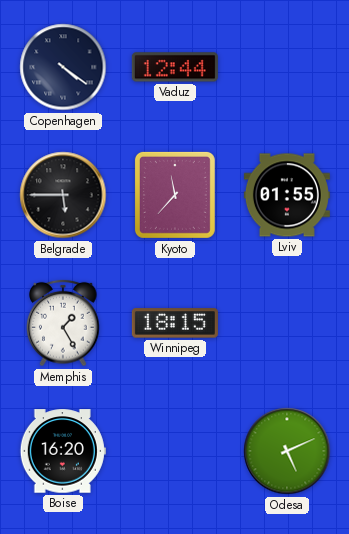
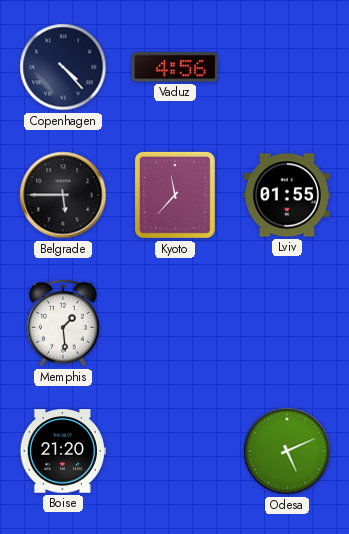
Copenhagen: 4:21 -> 4:23
Vaduz: 12:44 -> 4:56
Memphis: 1:25 -> 1:29
Winnipeg: 18:15 -> none
Boise: 16:20 -> 21:20
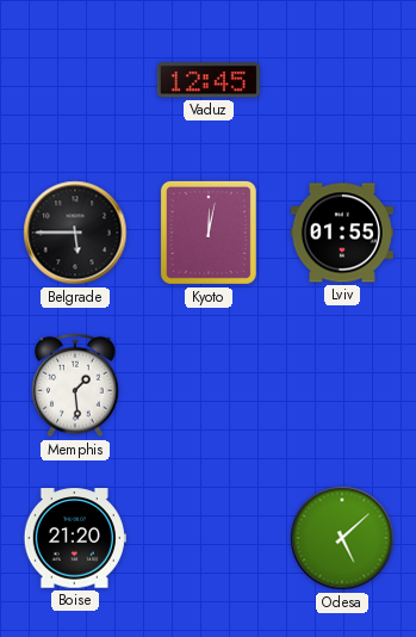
Copenhagen: 4:23 -> none
Vaduz: 4:56 -> 12:45
Kyoto: 11:37 -> 12:02
Odesa: 5:11 -> 5:08
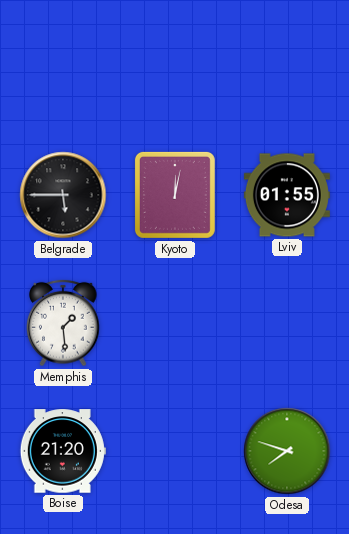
Vaduz: 12:45 -> none
Odesa: 5:08 -> 7:48
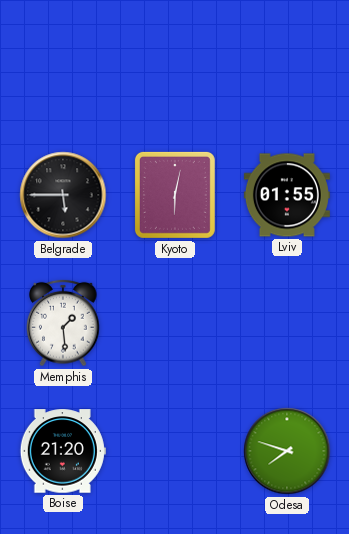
Kyoto: 12:02 -> 6:02
